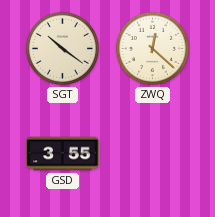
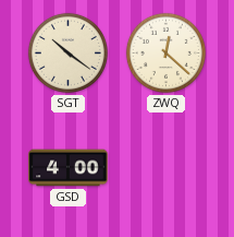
GSD: 3:55 -> 4:00
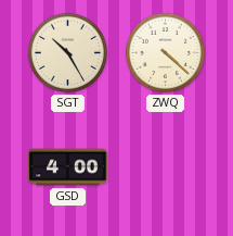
SGT: 10:21 -> 10:25
ZWQ: 12:22 -> 4:22
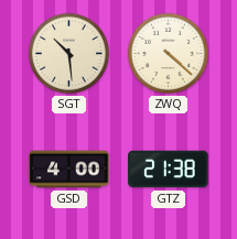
SGT: 10:25 -> 10:29
GTZ: none -> 21:38
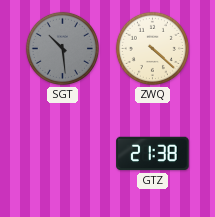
SGT dial: cream -> grey
GSD: 4:00 -> none
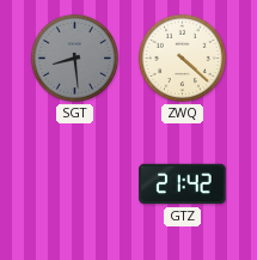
SGT: 10:29 -> 8:29
GTZ: 21:38 -> 21:42
